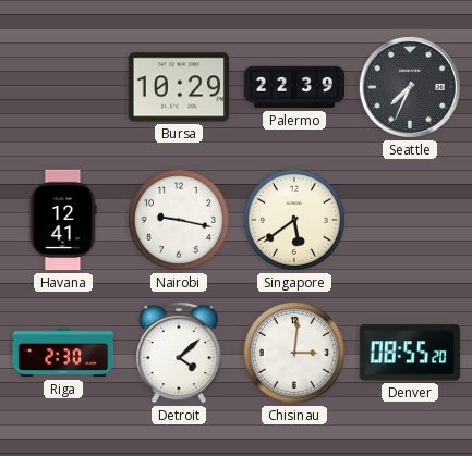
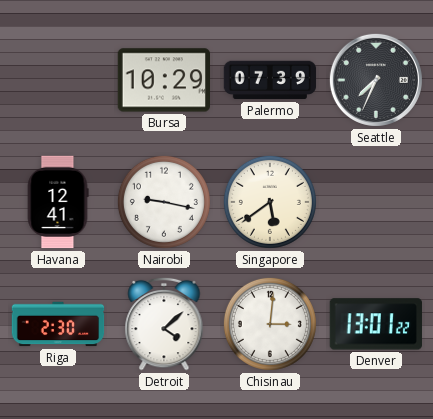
Palermo: 22:39 -> 07:39
Denver: 08:55 -> 13:01
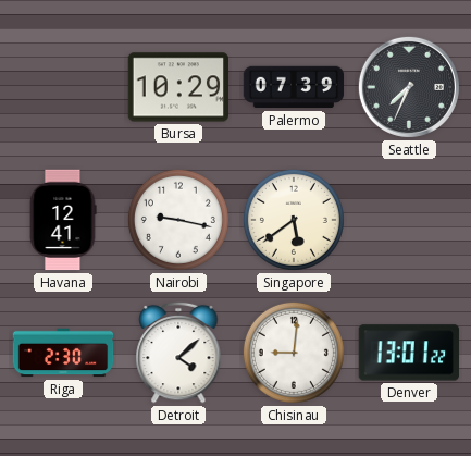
Chisinau: 3:01 -> 9:01
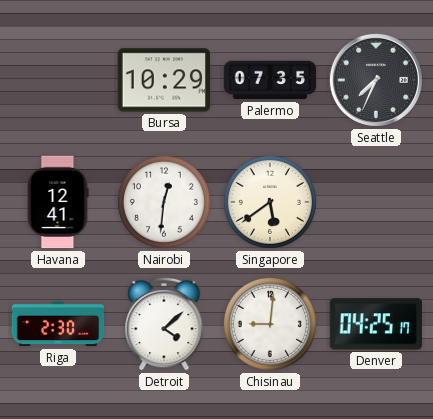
Palermo: 07:39 -> 07:35
Nairobi: 9:17 -> 12:31
Denver: 13:01 -> 04:25
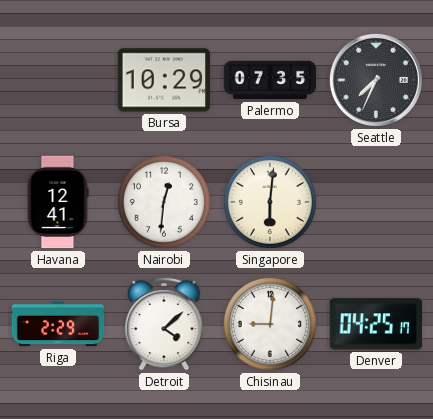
Singapore: 5:39 -> 6:01
Riga: 2:30 -> 2:29
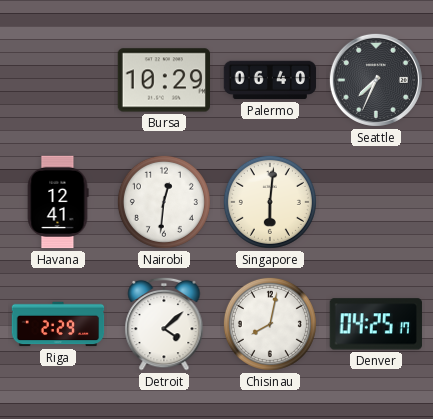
Palermo: 07:35 -> 06:40
Chisinau: 9:01 -> 8:02
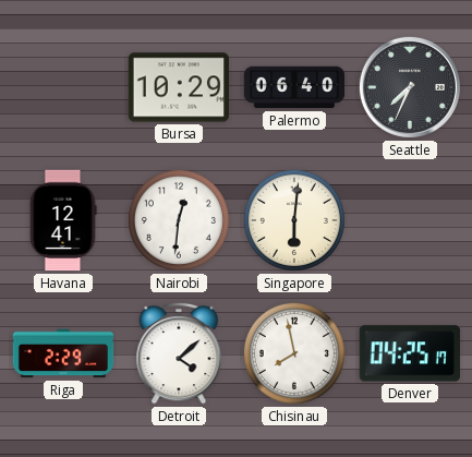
Chisinau: 8:02 -> 7:58
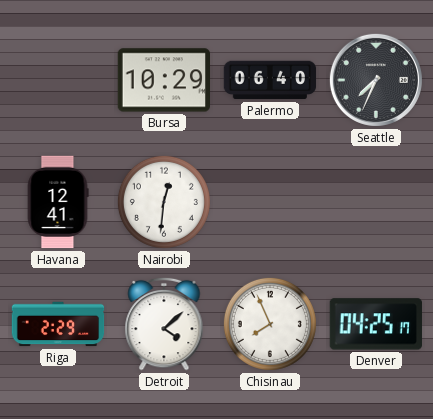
Singapore: 6:01 -> none
Chisinau: 7:58 -> 7:56
